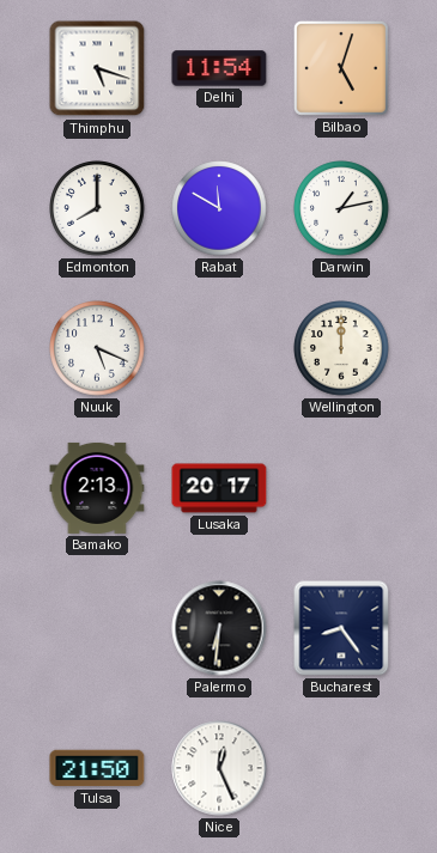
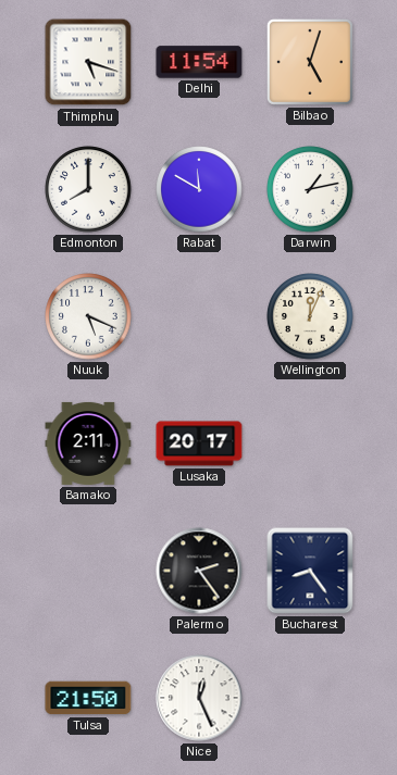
Wellington: 12:00 -> 12:04
Bamako: 2:13 -> 2:11
Palermo: 6:31 -> 2:24
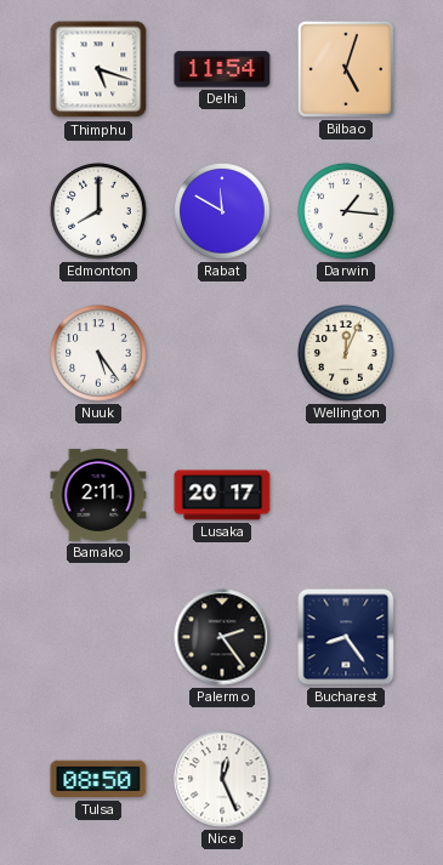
Darwin: 1:13 -> 1:16
Nuuk: 5:19 -> 5:24
Tulsa: 21:50 -> 08:50
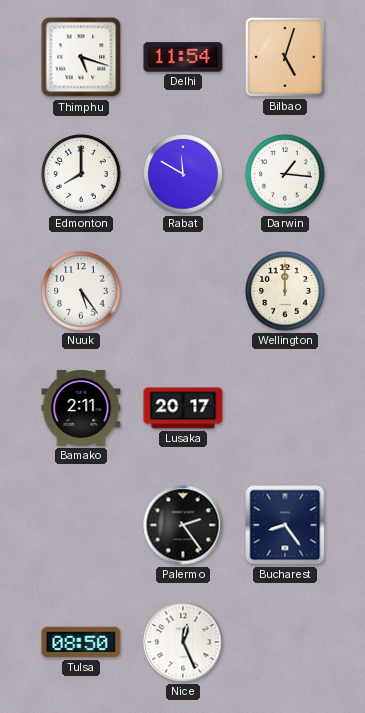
Wellington: 12:04 -> 12:00
